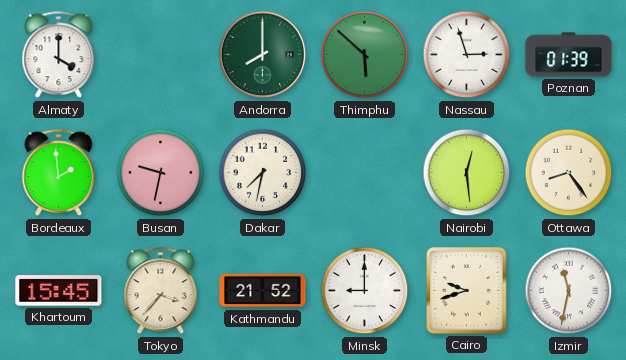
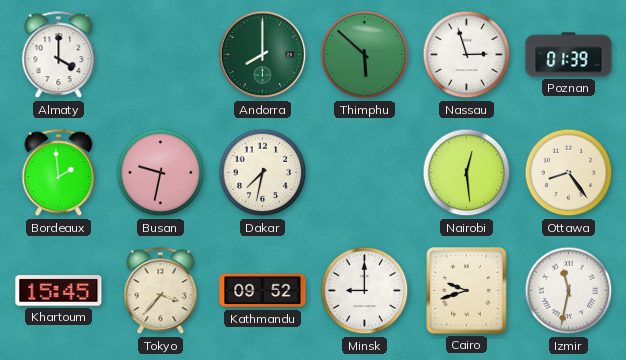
Kathmandu: 21:52 -> 09:52
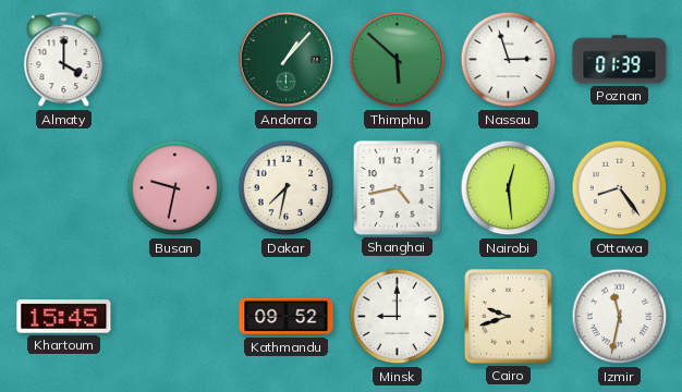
Andorra: 8:00 -> 1:07
Bordeaux: 1:59 -> none
Shanghai: none -> 4:43
Tokyo: 3:37 -> none
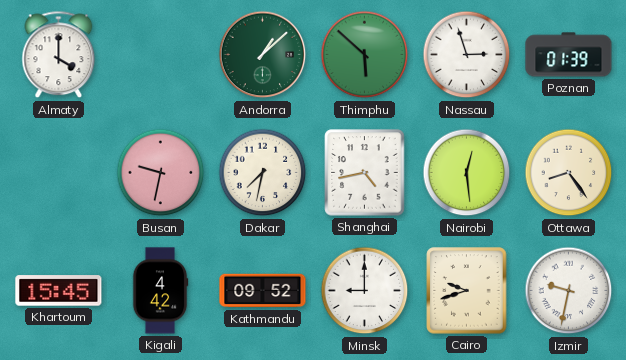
Andorra: 1:07 -> 1:08
Kigali: none -> 4:42
Izmir: 11:32 -> 9:32
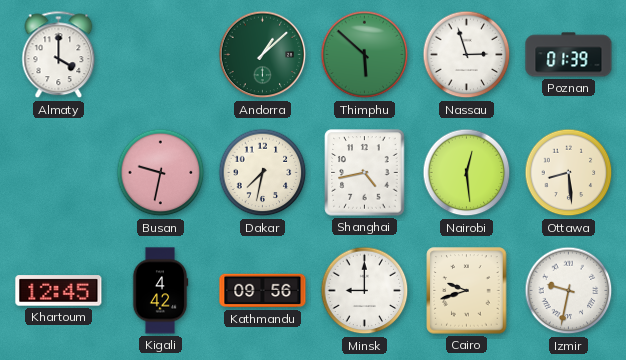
Ottawa: 8:24 -> 8:29
Khartoum: 15:45 -> 12:45
Kathmandu: 09:52 -> 09:56
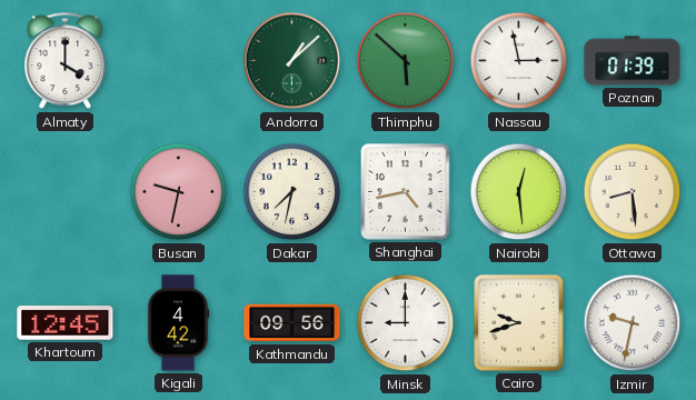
Nassau: 2:57 -> 2:58
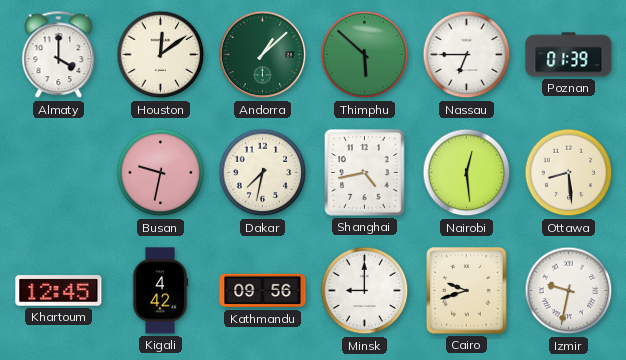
Houston: none -> 12:09
Nassau: 2:58 -> 6:45
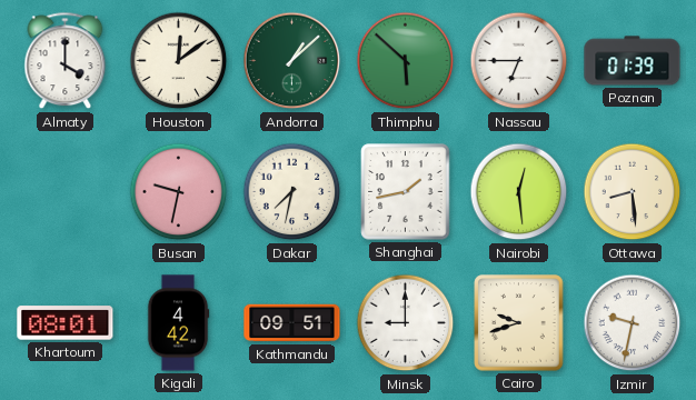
Shanghai: 4:43 -> 1:43
Khartoum: 12:45 -> 08:01
Kathmandu: 09:56 -> 09:51
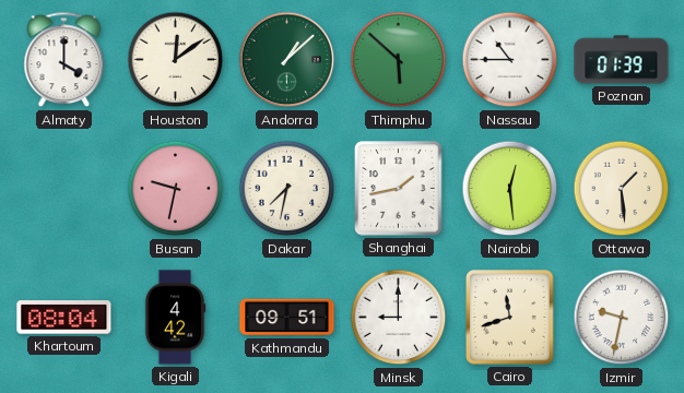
Nassau: 6:45 -> 10:45
Ottawa: 8:29 -> 1:29
Khartoum: 08:01 -> 08:04
Cairo: 9:42 -> 11:42
